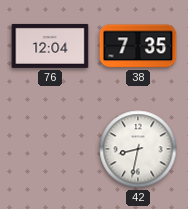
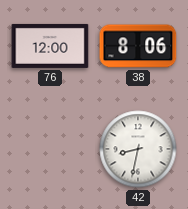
76: 12:04 -> 12:00
38: 7:35 -> 8:06
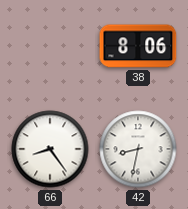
76: 12:00 -> none
66: none -> 8:24
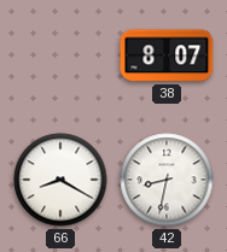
38: 8:06 -> 8:07
66: 8:24 -> 8:20
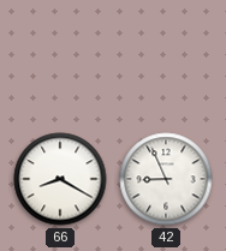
38: 8:07 -> none
42: 8:32 -> 8:56
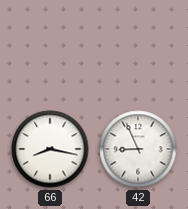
66: 8:20 -> 8:17
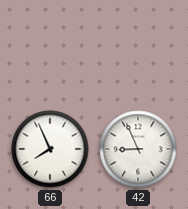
66: 8:17 -> 7:56
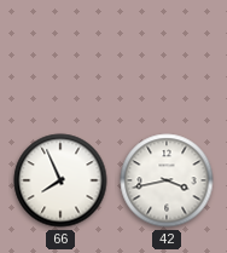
42: 8:56 -> 3:43
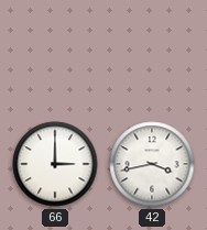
66: 7:56 -> 3:00
